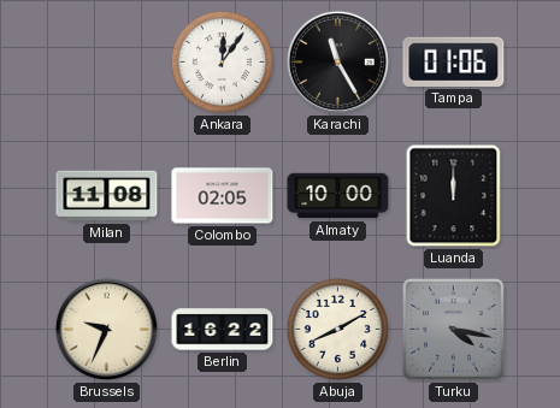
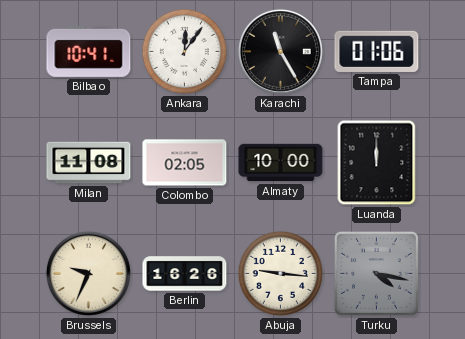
Bilbao: none -> 10:41
Berlin: 16:22 -> 16:26
Abuja: 8:10 -> 9:16
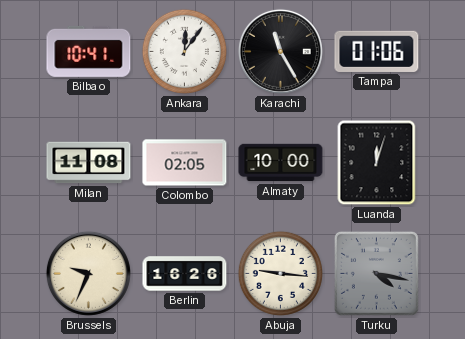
Luanda: 12:00 -> 12:03
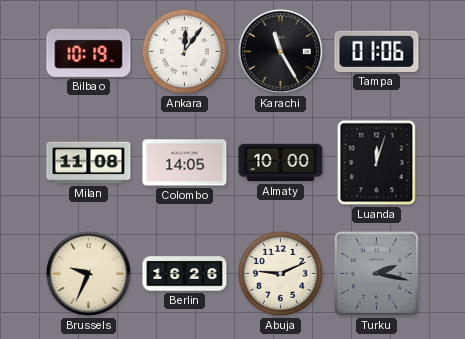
Bilbao: 10:41 -> 10:19
Colombo: 02:05 -> 14:05
Abuja: 9:16 -> 9:11
Turku: 4:17 -> 2:17
